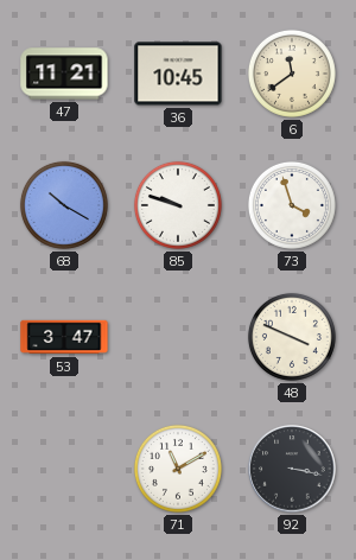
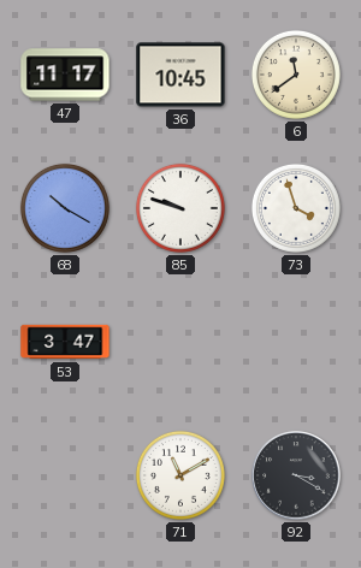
47: 11:21 -> 11:17
48: 3:49 -> none
92: 3:17 -> 3:20
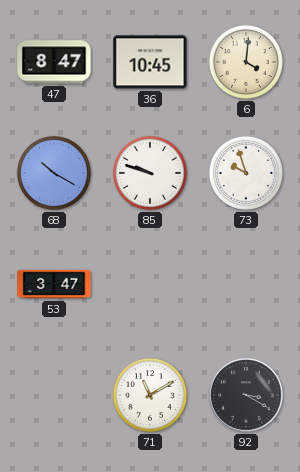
47: 11:17 -> 8:47
6: 11:39 -> 4:01
73: 3:57 -> 9:57
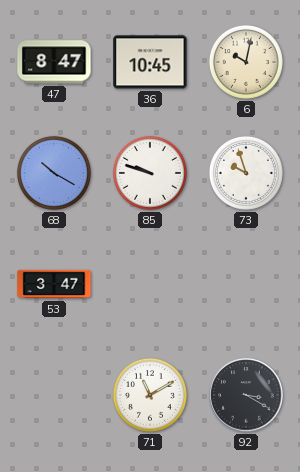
6: 4:01 -> 10:02
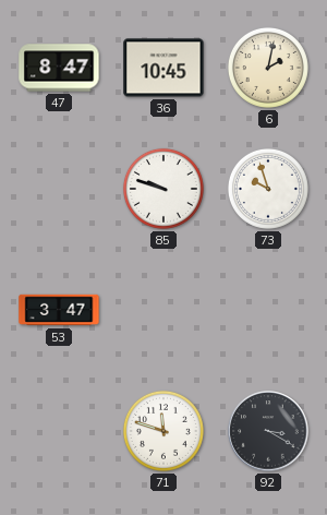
6: 10:02 -> 2:02
68: 10:20 -> none
71: 11:10 -> 11:48
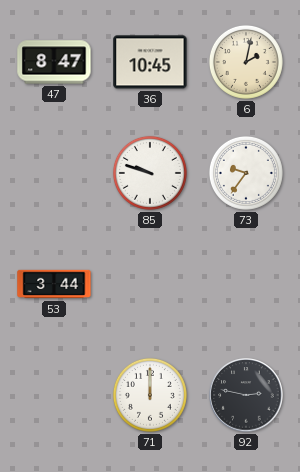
73: 9:57 -> 9:36
53: 3:47 -> 3:44
71: 11:48 -> 12:00
92: 3:20 -> 2:47
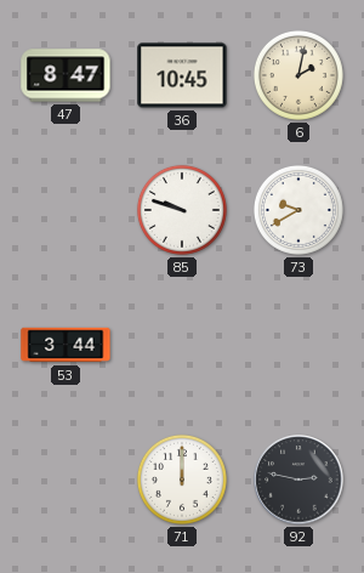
73: 9:36 -> 9:40
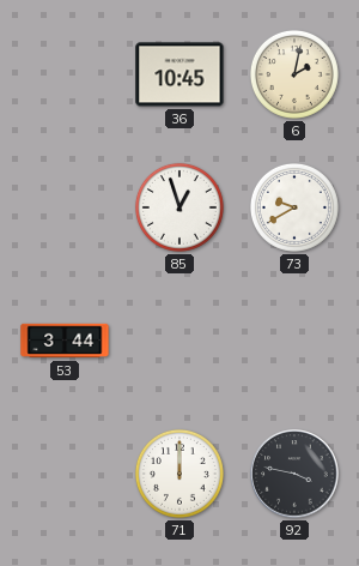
47: 8:47 -> none
85: 9:48 -> 12:57
92: 2:47 -> 3:47
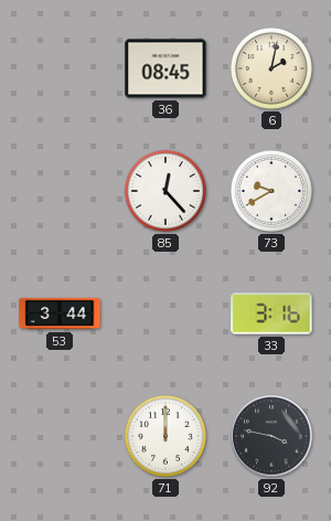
36: 10:45 -> 08:45
85: 12:57 -> 12:23
33: none -> 3:16
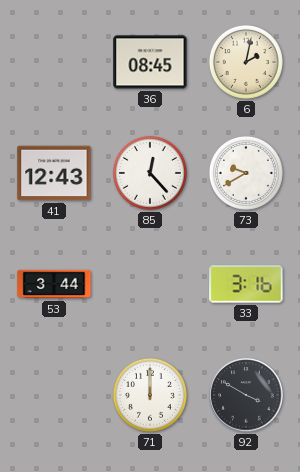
41: none -> 12:43
92: 3:47 -> 3:50
